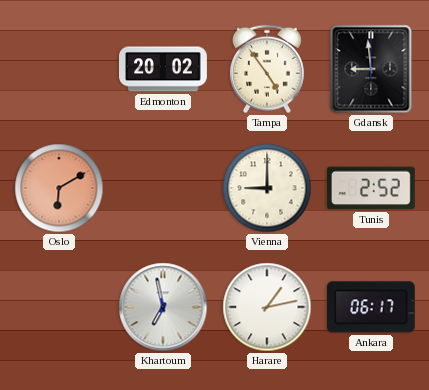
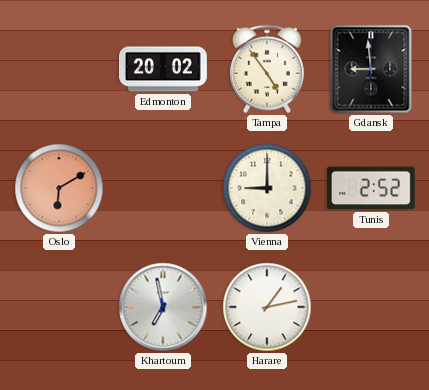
Ankara: 06:17 -> none
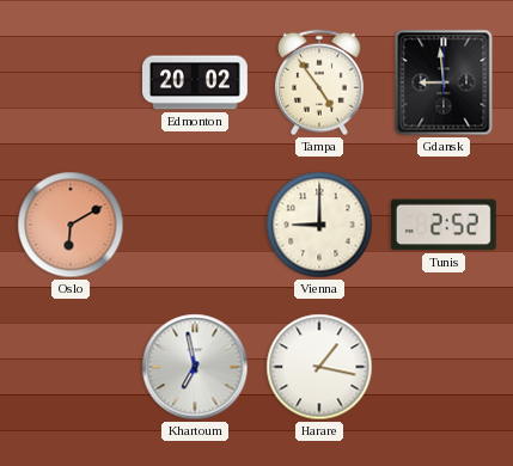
Harare: 1:13 -> 1:17
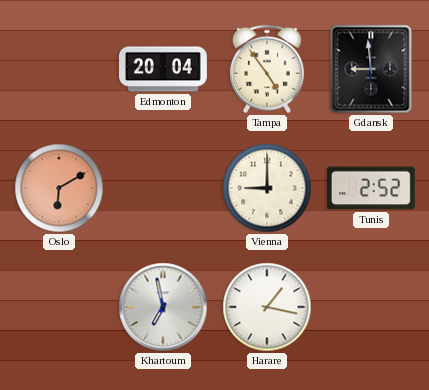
Edmonton: 20:02 -> 20:04
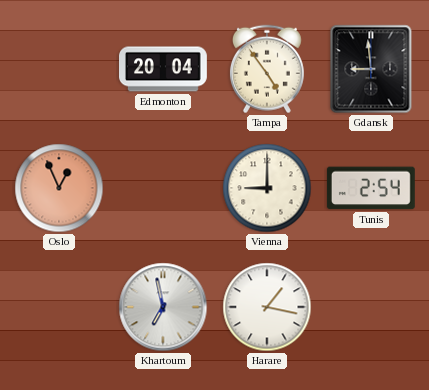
Oslo: 6:10 -> 12:56
Tunis: 2:52 -> 2:54
